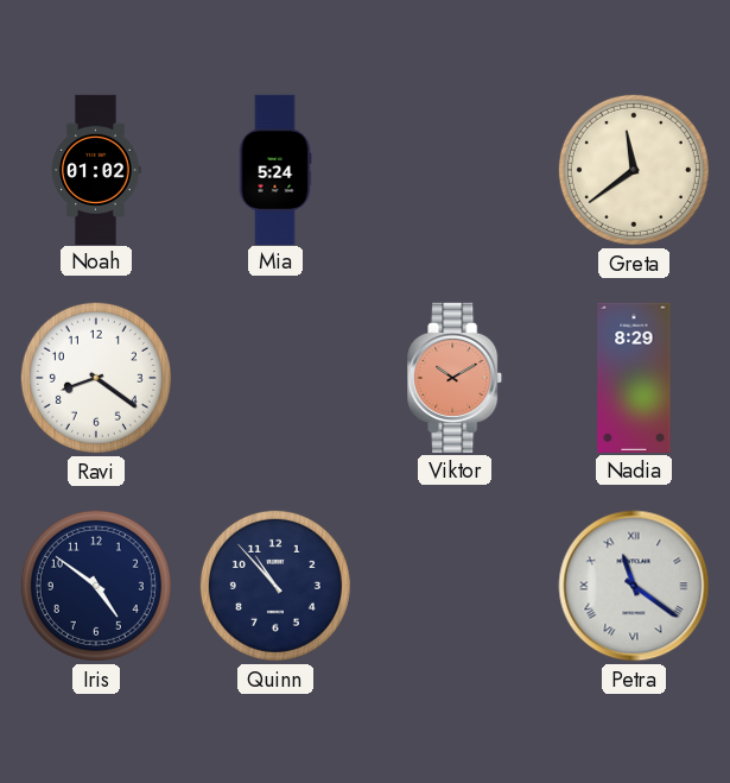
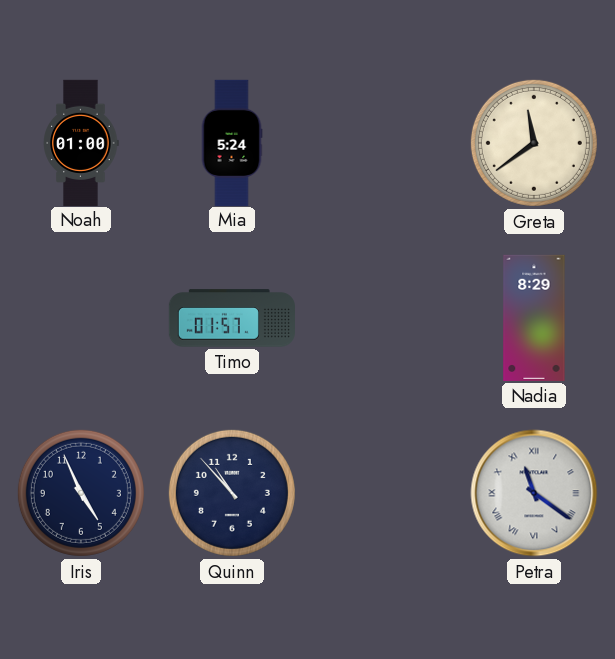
Noah: 01:02 -> 01:00
Ravi: 8:21 -> none
Timo: none -> 01:57
Viktor: 10:10 -> none
Iris: 4:51 -> 4:56
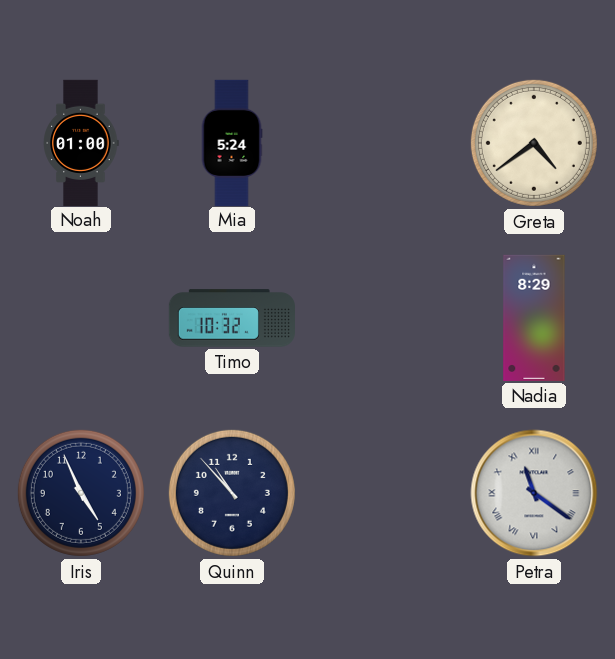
Greta: 11:39 -> 4:39
Timo: 01:57 -> 10:32
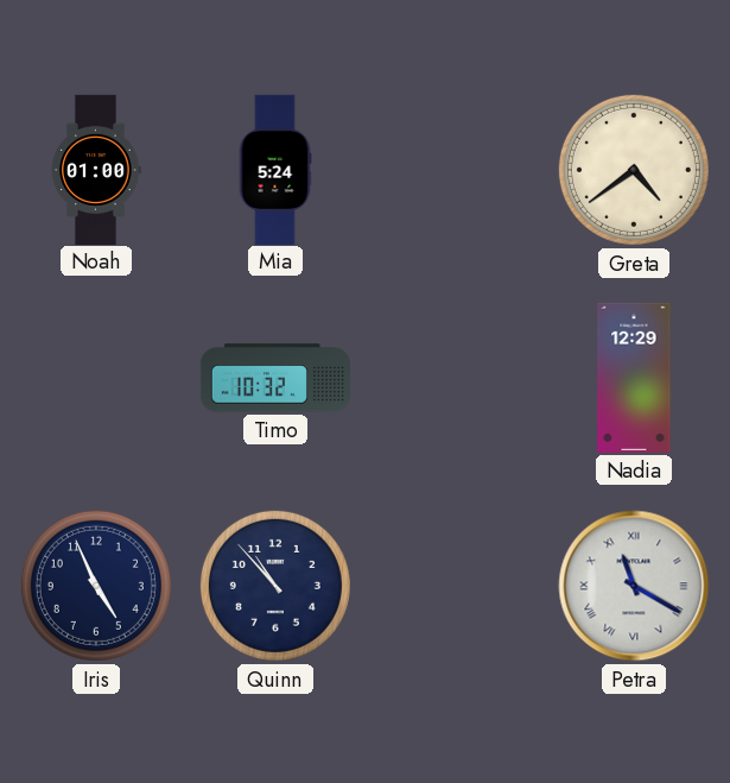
Nadia: 8:29 -> 12:29
Petra: 11:21 -> 11:20
